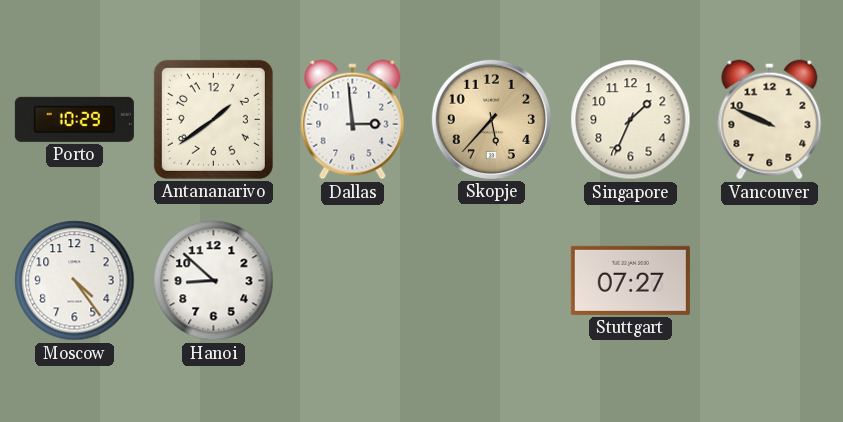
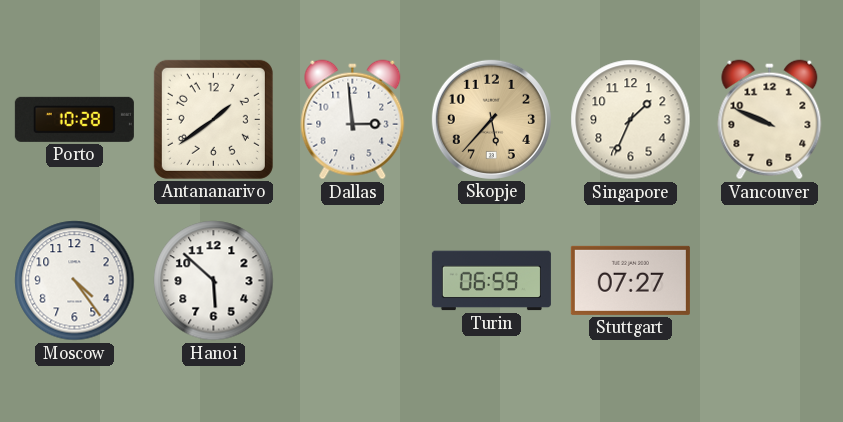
Porto: 10:29 -> 10:28
Hanoi: 8:52 -> 5:52
Turin: none -> 06:59
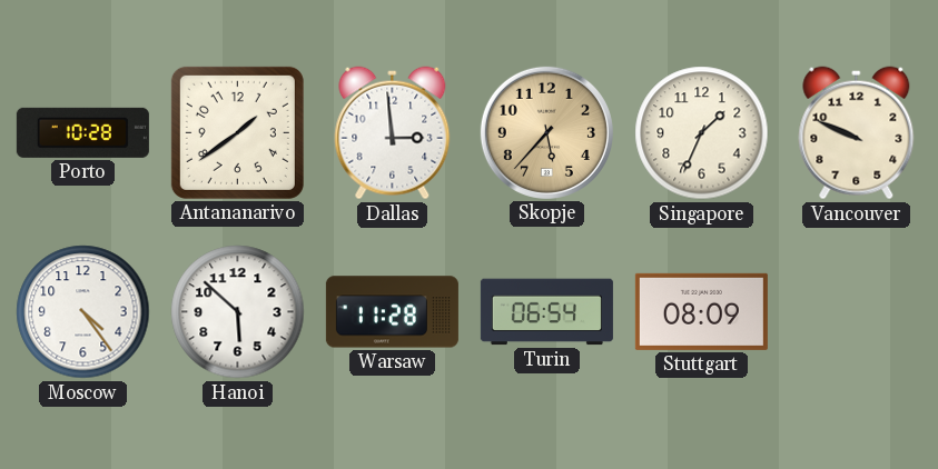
Warsaw: none -> 11:28
Turin: 06:59 -> 06:54
Stuttgart: 07:27 -> 08:09
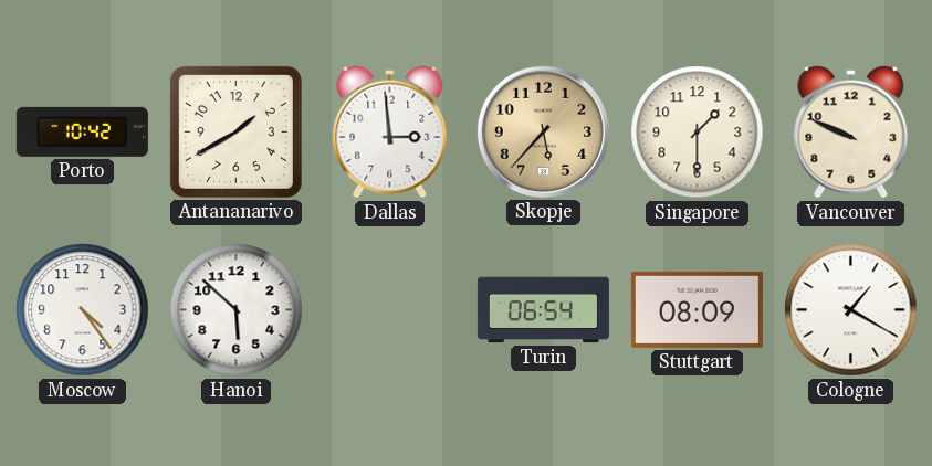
Porto: 10:28 -> 10:42
Antananarivo: 1:39 -> 1:40
Singapore: 1:34 -> 1:30
Warsaw: 11:28 -> none
Cologne: none -> 1:20
